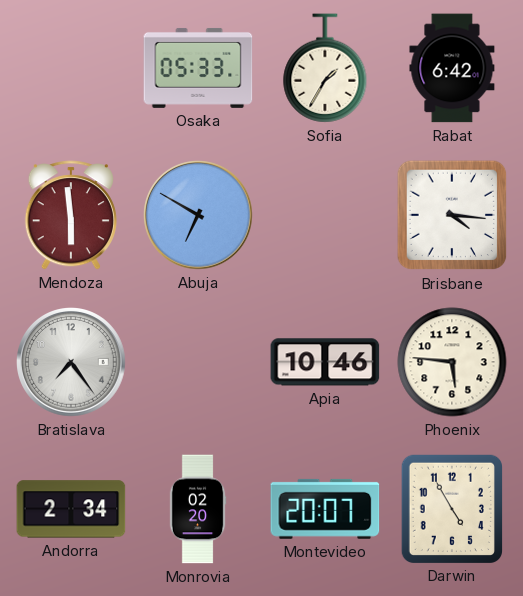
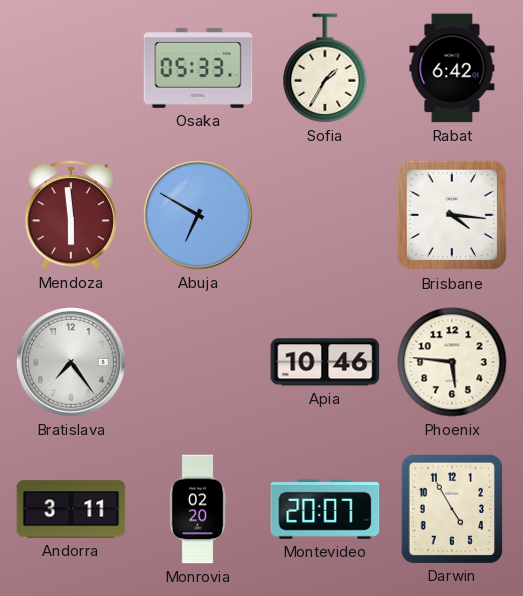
Andorra: 2:34 -> 3:11
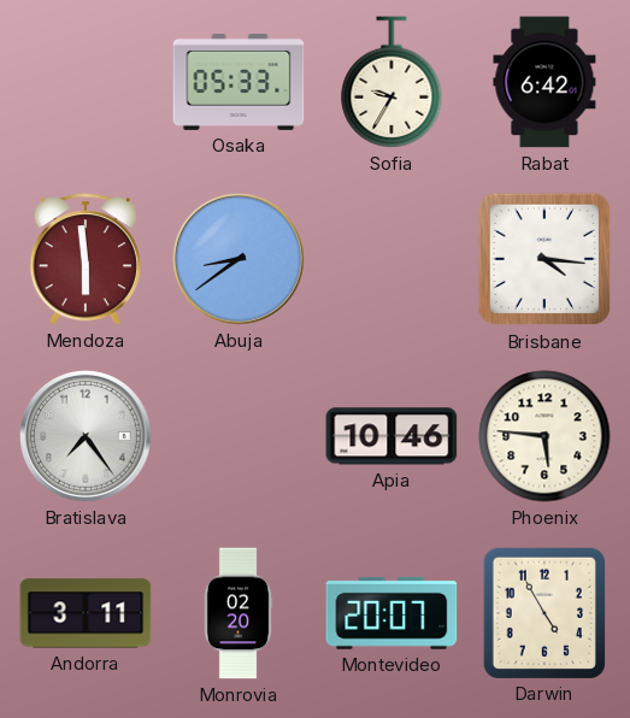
Sofia: 1:35 -> 9:35
Abuja: 6:50 -> 8:39
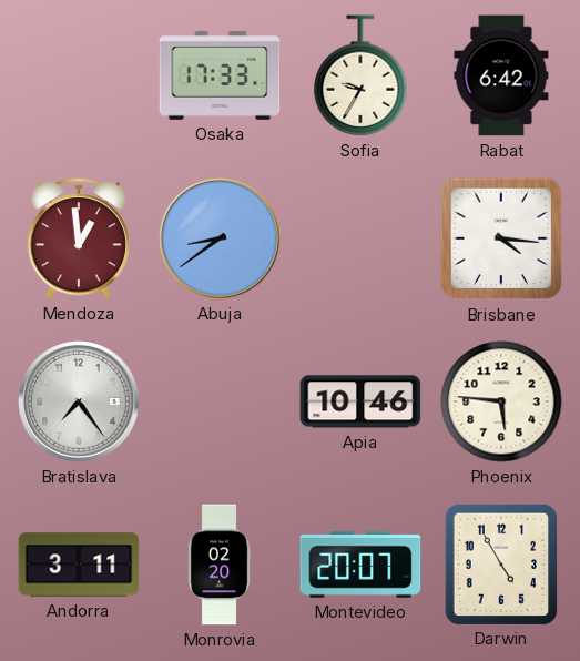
Osaka: 05:33 -> 17:33
Mendoza: 5:59 -> 12:59
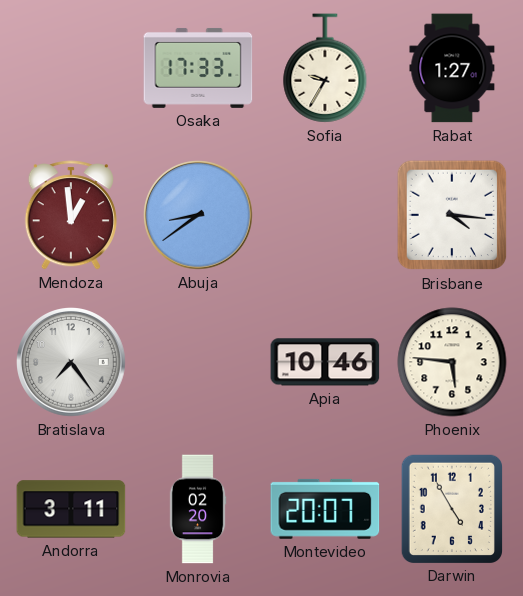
Rabat: 6:42 -> 1:27
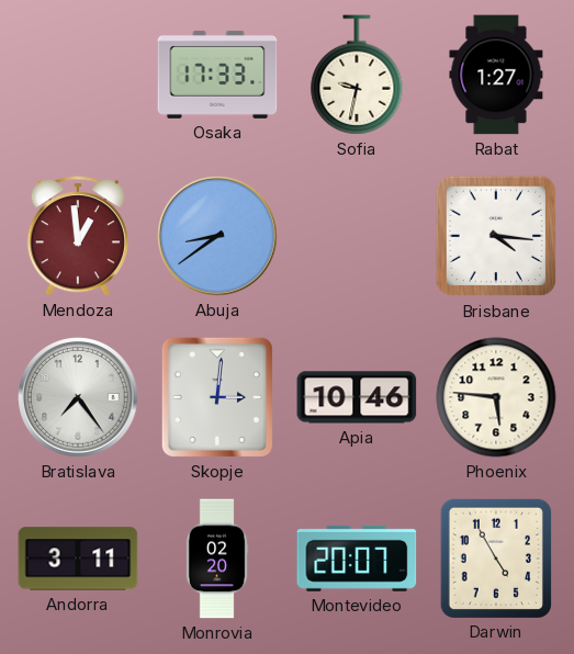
Sofia: 9:35 -> 9:32
Skopje: none -> 3:01
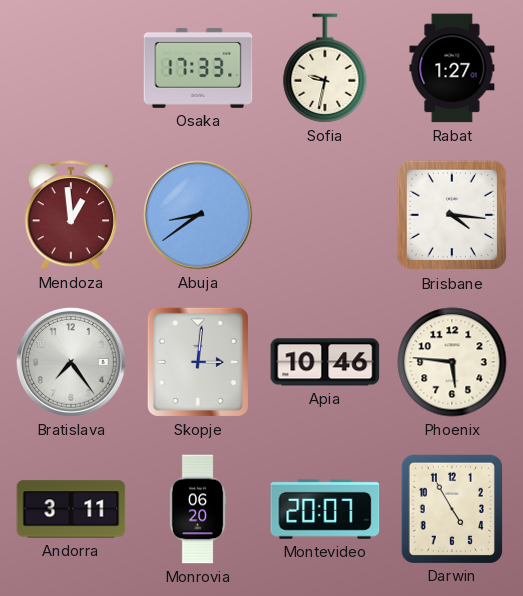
Monrovia: 02:20 -> 06:20
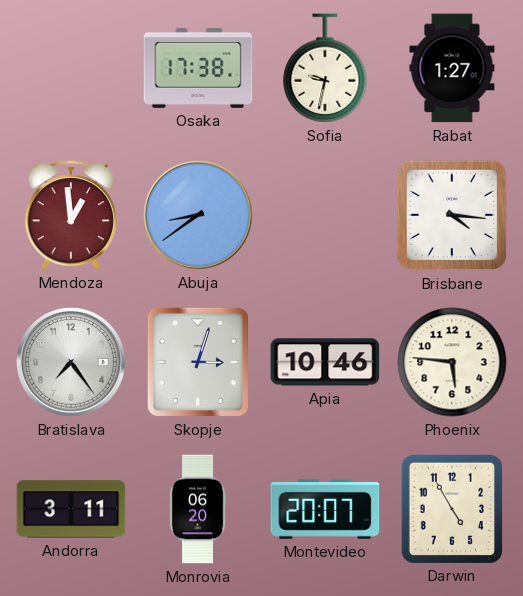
Osaka: 17:33 -> 17:38
Skopje: 3:01 -> 3:03
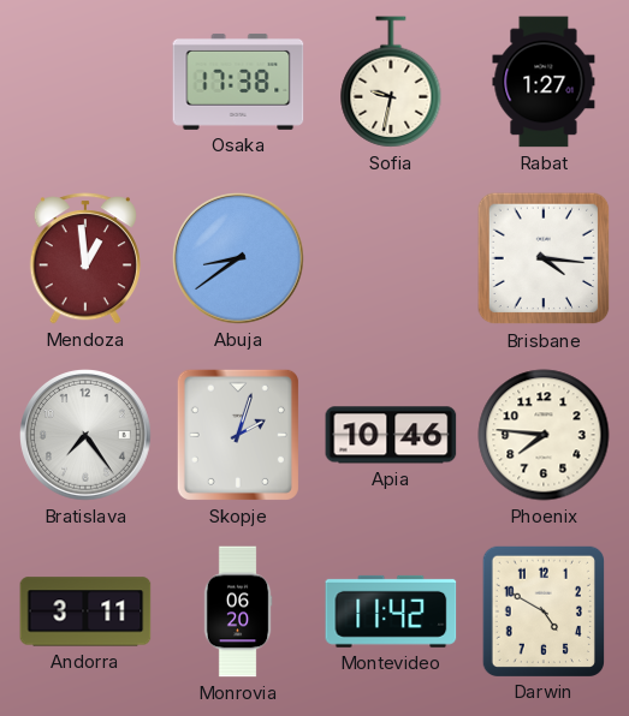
Skopje: 3:03 -> 2:03
Phoenix: 5:46 -> 7:46
Montevideo: 20:07 -> 11:42
Darwin: 4:55 -> 4:50
